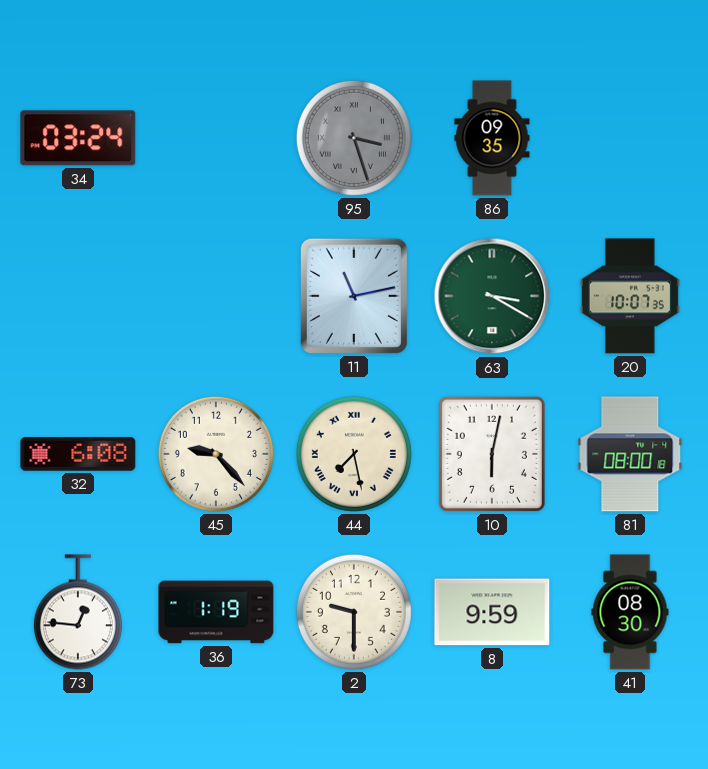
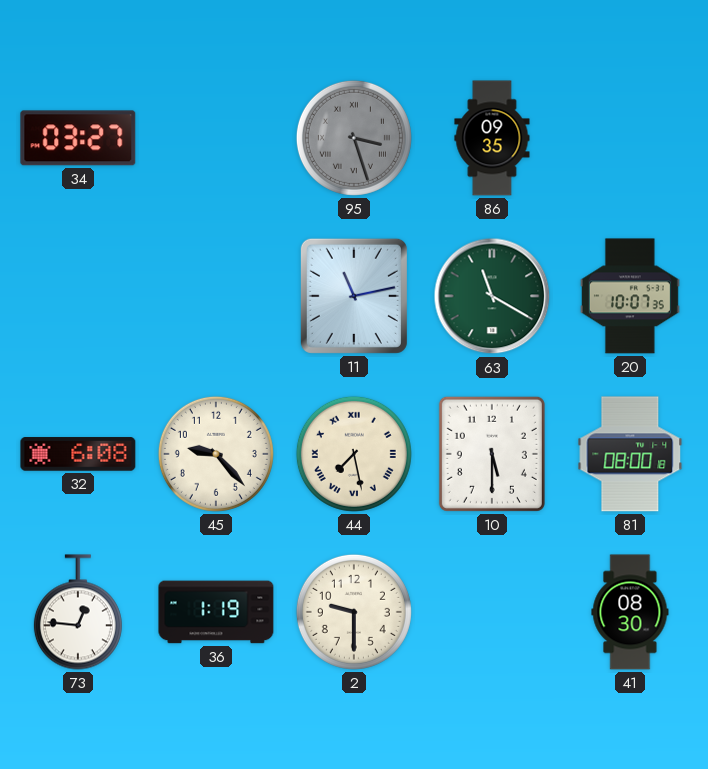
34: 03:24 -> 03:27
63: 3:20 -> 11:20
10: 6:02 -> 5:30
8: 9:59 -> none
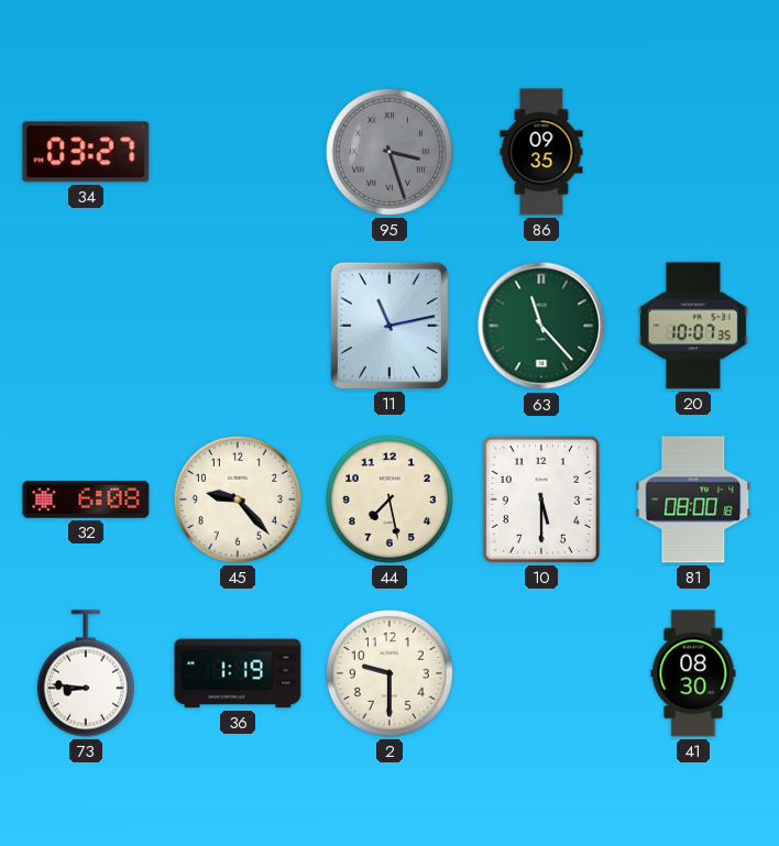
63: 11:20 -> 11:23
44 numerals: Roman -> Arabic
73: 12:46 -> 8:46
